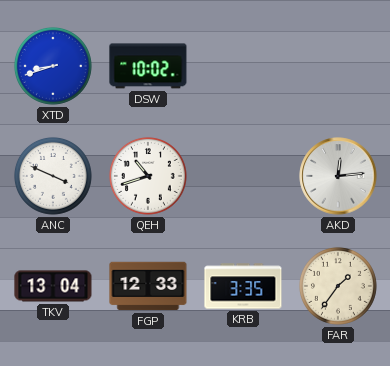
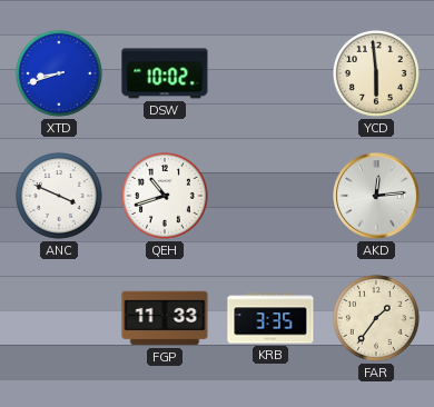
YCD: none -> 5:59
TKV: 13:04 -> none
FGP: 12:33 -> 11:33
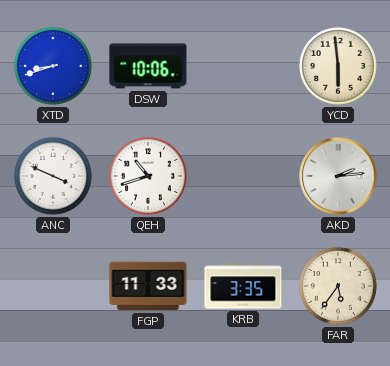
DSW: 10:02 -> 10:06
AKD: 12:14 -> 2:14
FAR: 1:36 -> 5:36
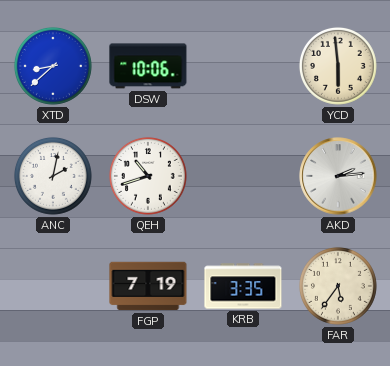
XTD: 8:42 -> 8:38
ANC: 3:49 -> 2:02
FGP: 11:33 -> 7:19
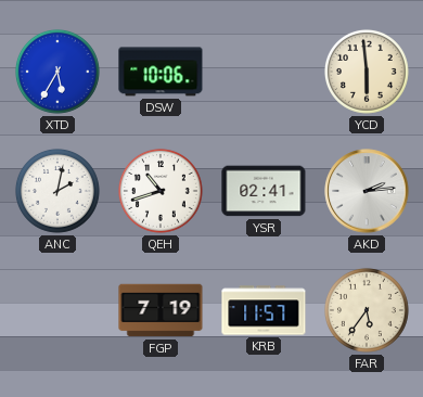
XTD: 8:38 -> 5:35
YSR: none -> 02:41
KRB: 3:35 -> 11:57
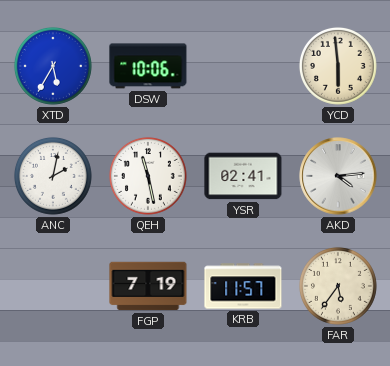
QEH: 10:42 -> 11:28
AKD: 2:14 -> 4:14
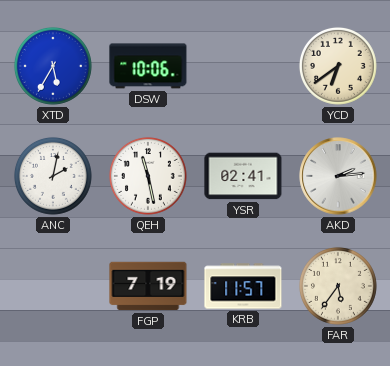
YCD: 5:59 -> 6:39
AKD: 4:14 -> 2:14
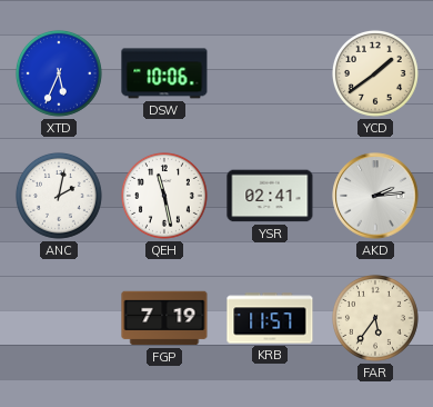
XTD: 5:35 -> 5:34
YCD: 6:39 -> 1:39
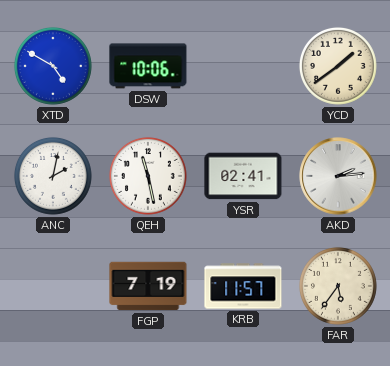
XTD: 5:34 -> 4:50
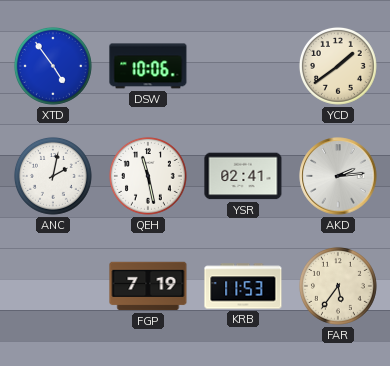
XTD: 4:50 -> 4:54
KRB: 11:57 -> 11:53
